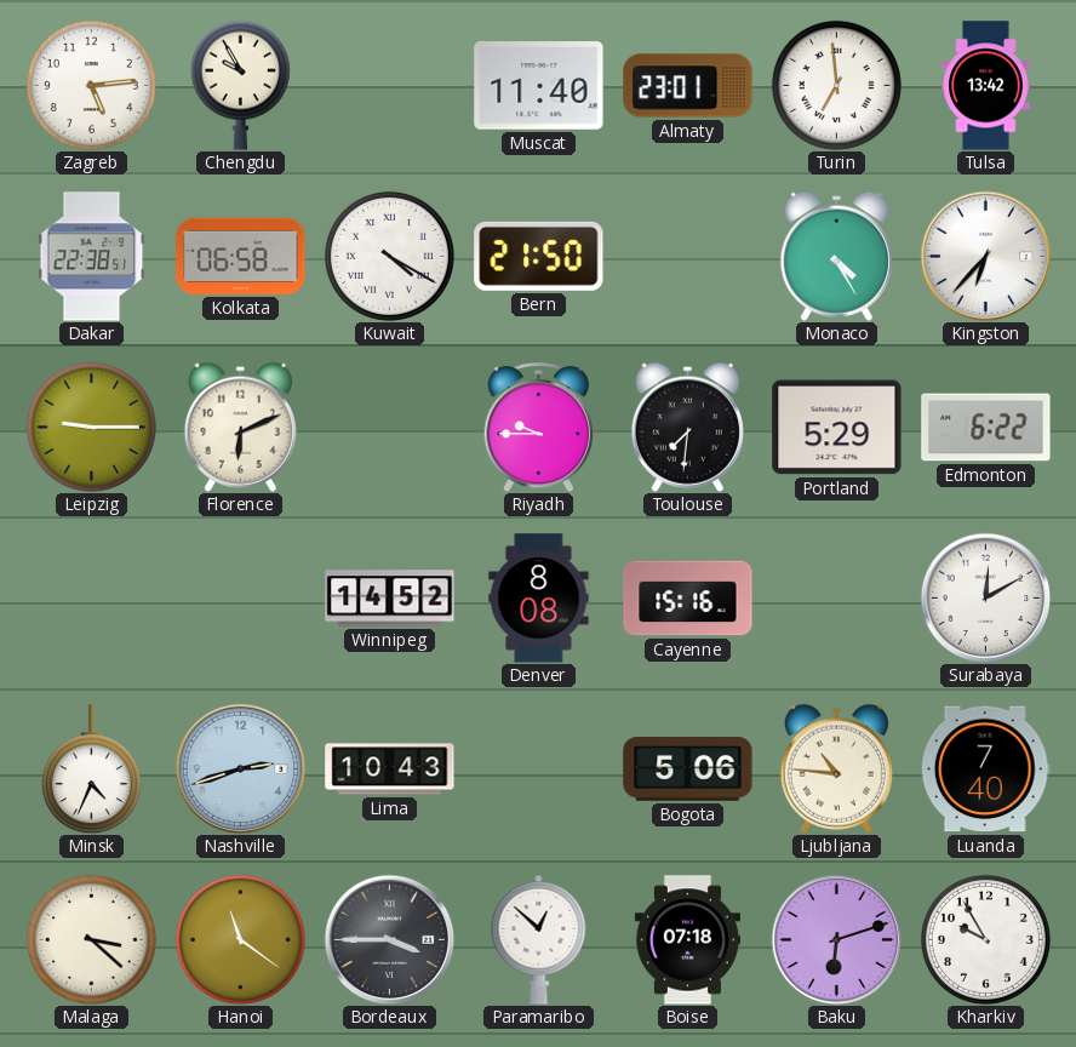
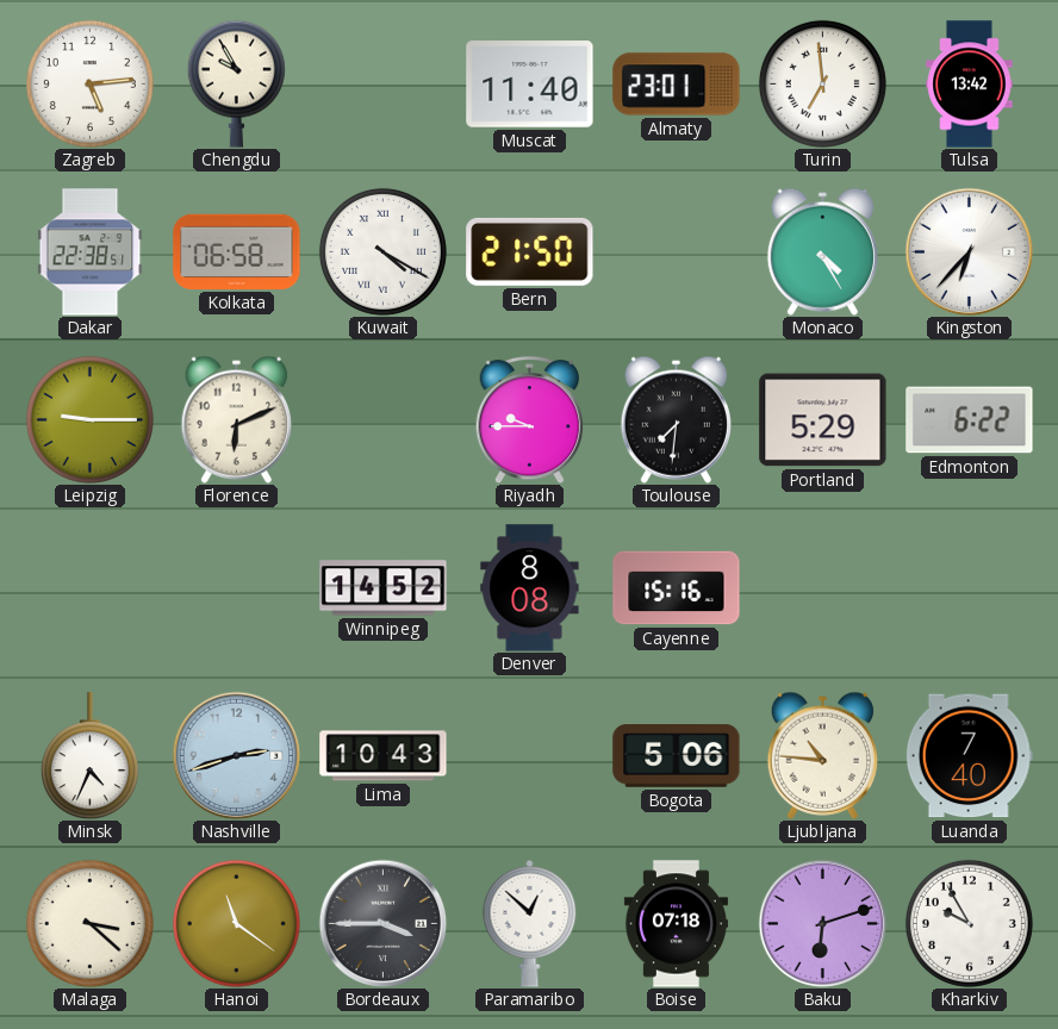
Surabaya: 12:10 -> none
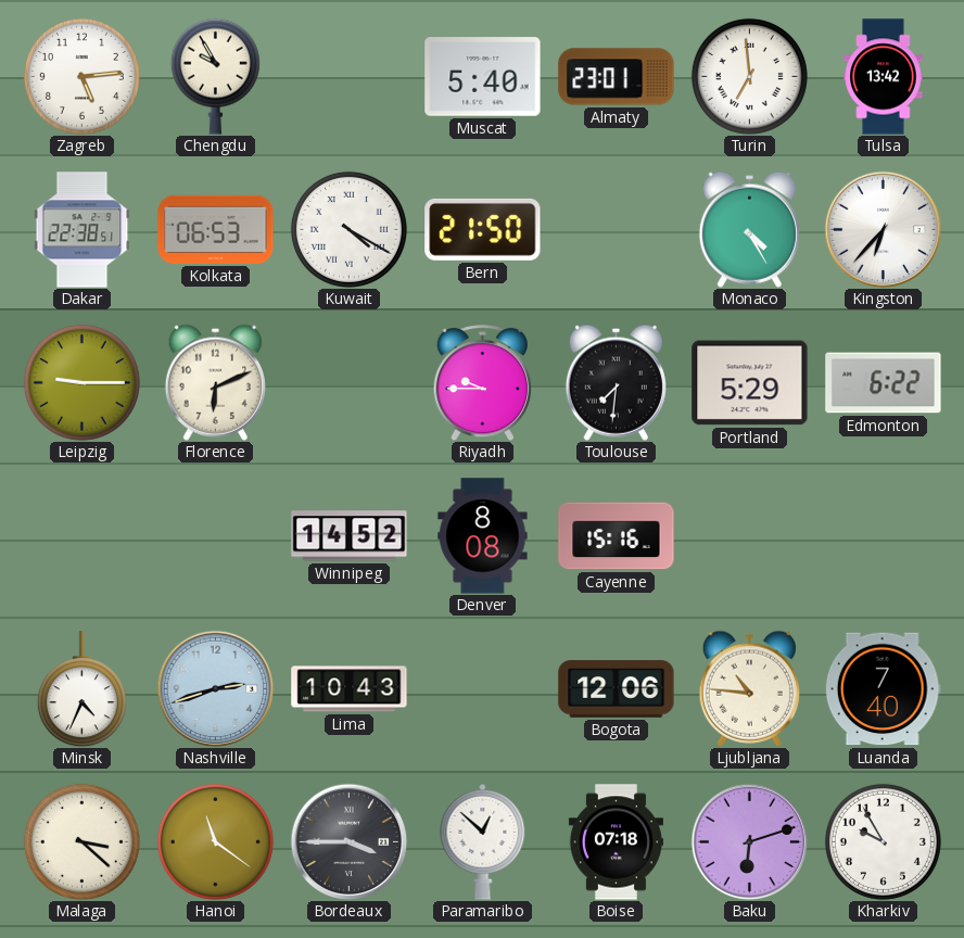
Muscat: 11:40 -> 5:40
Kolkata: 06:58 -> 06:53
Bogota: 5:06 -> 12:06
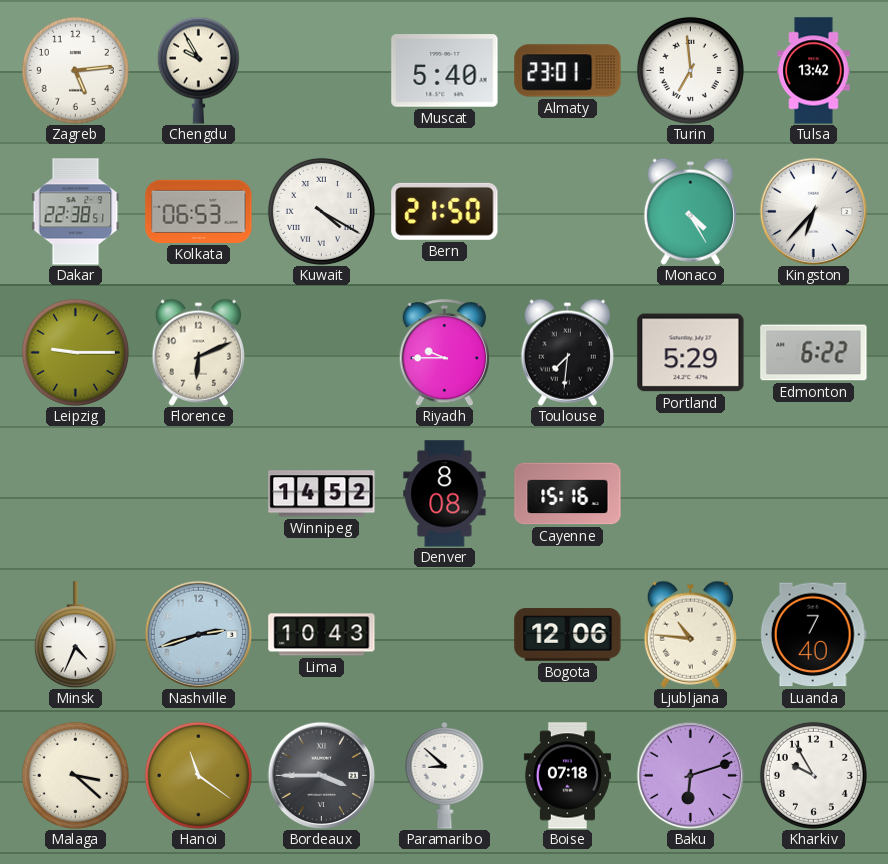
Paramaribo: 12:52 -> 8:52
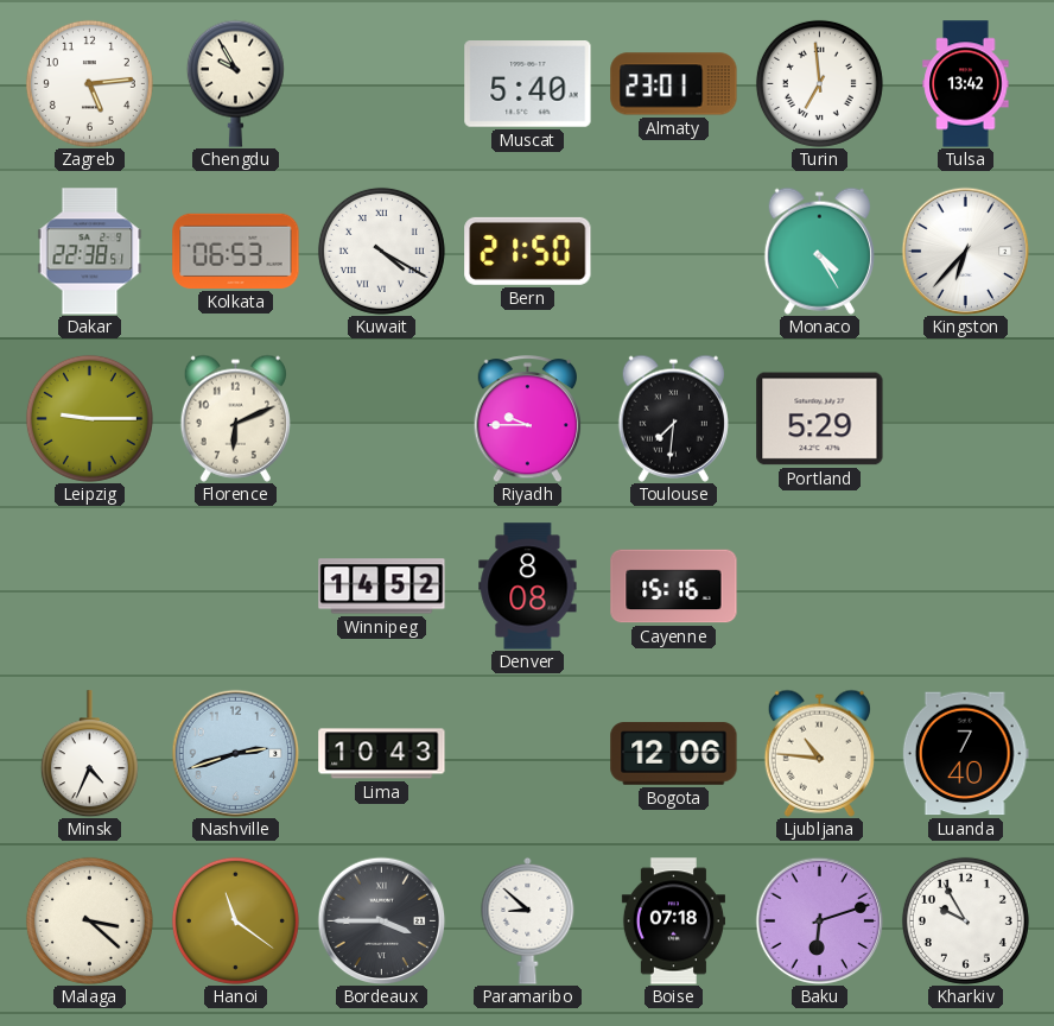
Edmonton: 6:22 -> none
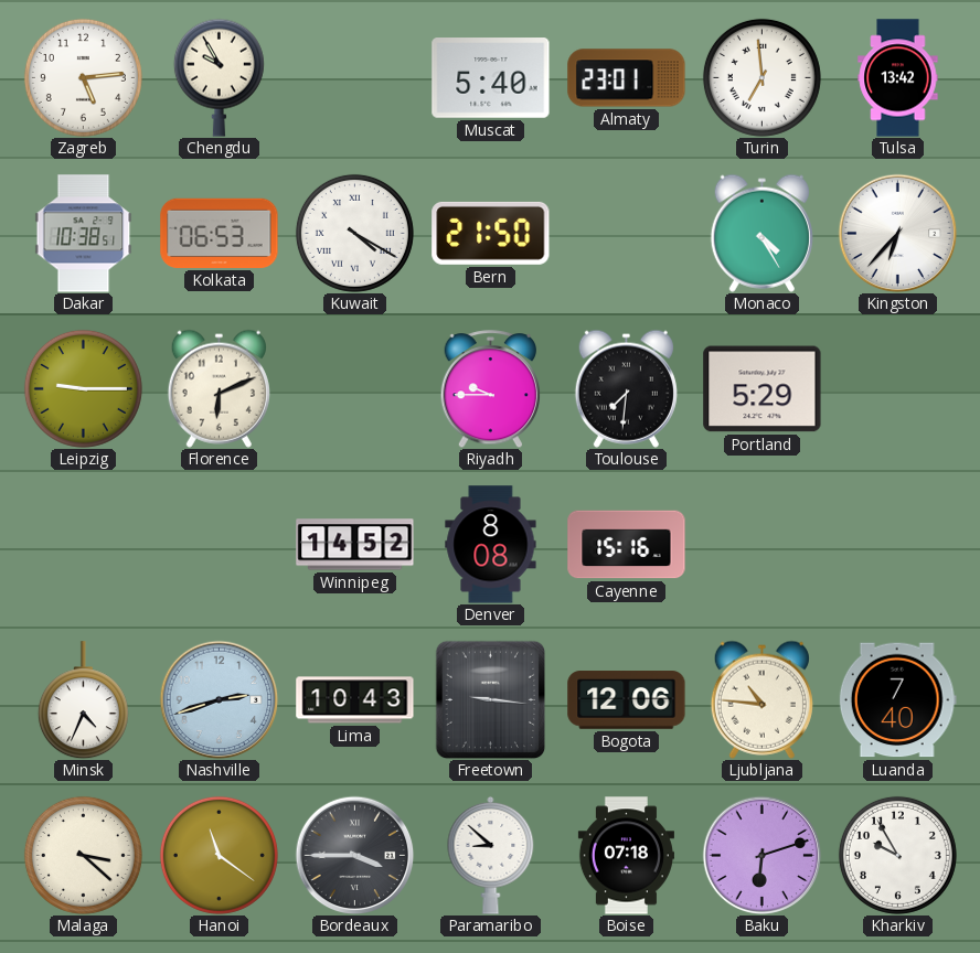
Dakar: 22:38 -> 10:38
Freetown: none -> 9:16
